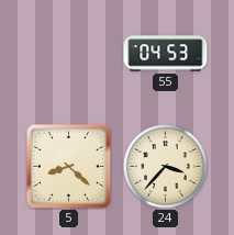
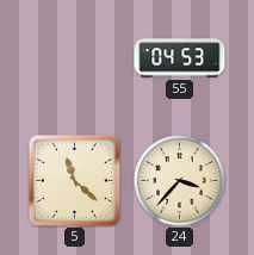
5: 8:22 -> 11:22
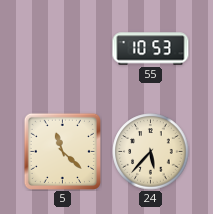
55: 04:53 -> 10:53
24: 3:37 -> 5:37
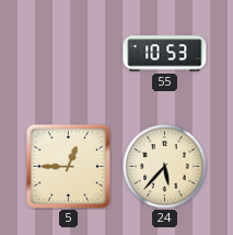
5: 11:22 -> 12:45
